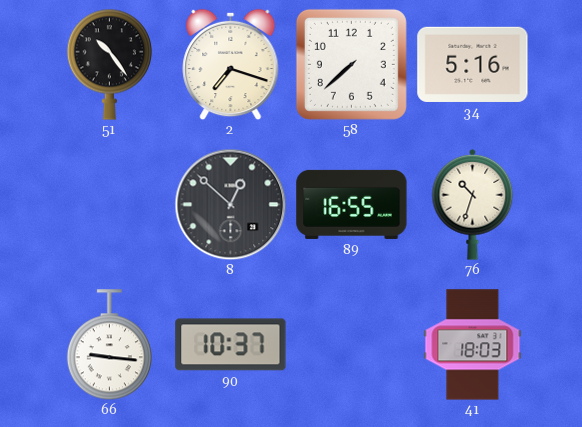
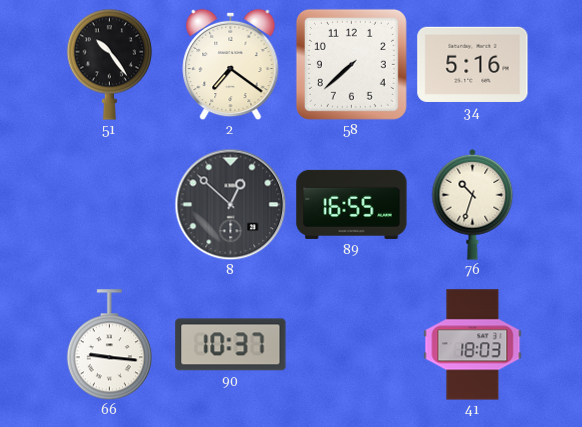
2: 7:18 -> 7:21
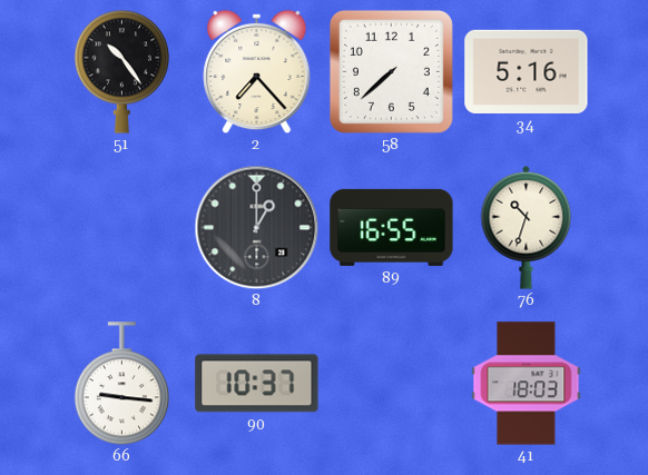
2: 7:21 -> 7:23
8: 12:52 -> 1:00
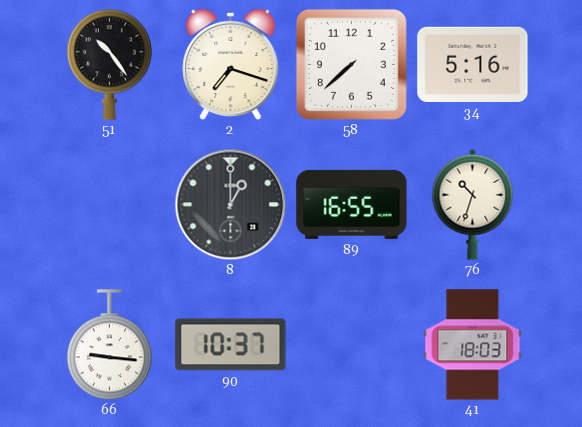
2: 7:23 -> 7:18
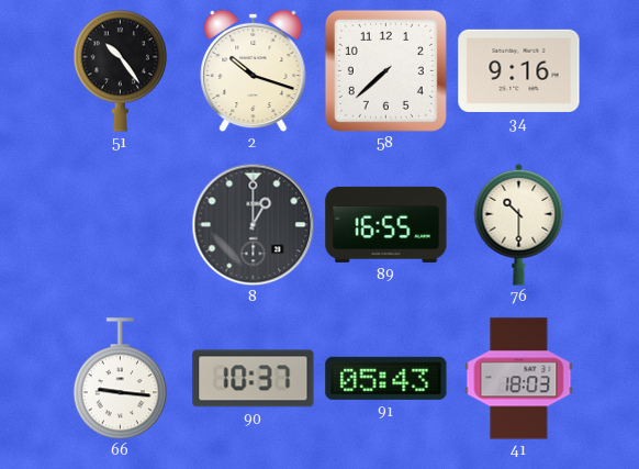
2: 7:18 -> 10:18
34: 5:16 -> 9:16
76: 10:33 -> 10:30
91: none -> 05:43
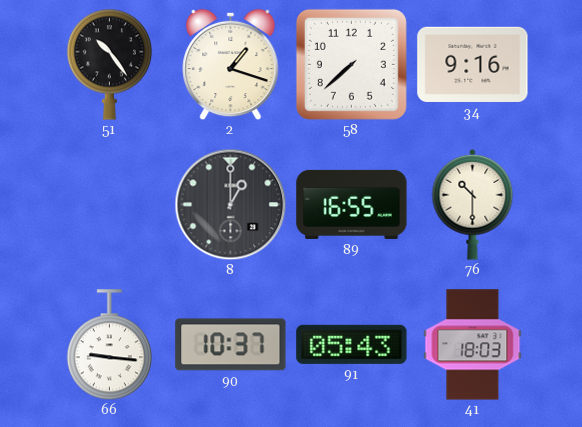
2: 10:18 -> 1:18
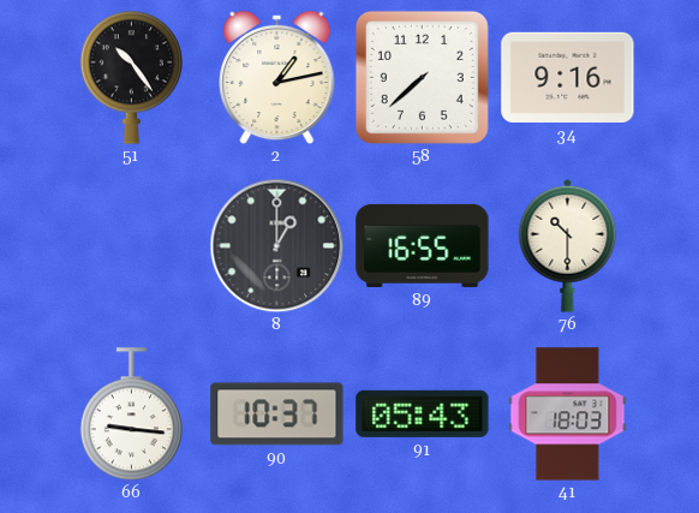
2: 1:18 -> 1:13
